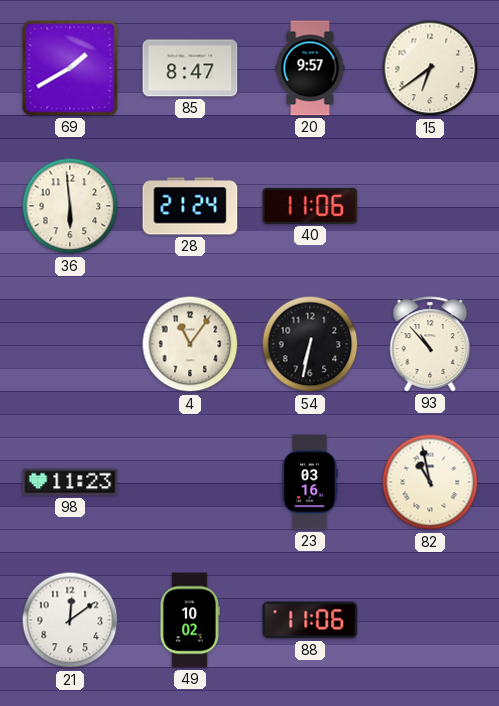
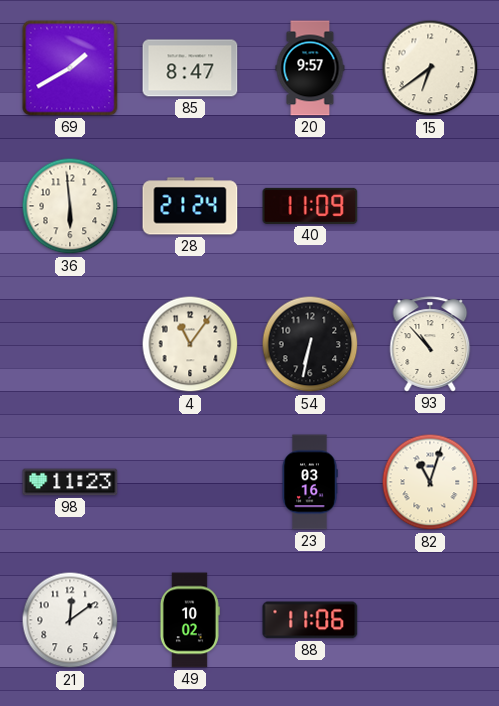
40: 11:06 -> 11:09
82: 10:58 -> 11:03
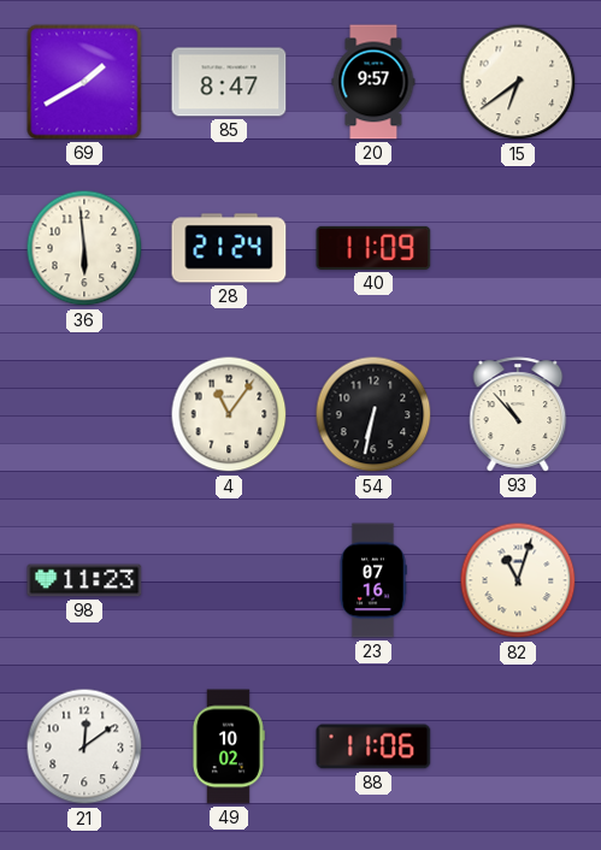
23: 03:16 -> 07:16
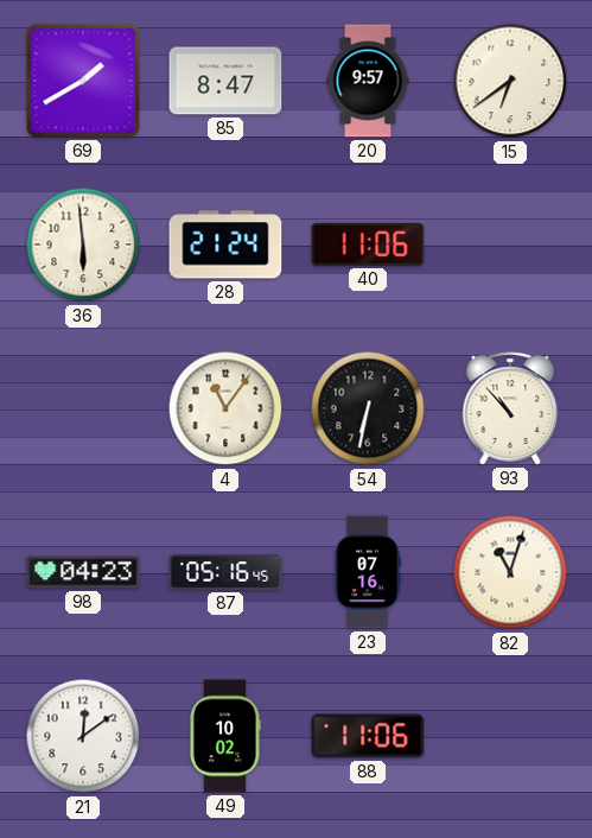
40: 11:09 -> 11:06
98: 11:23 -> 04:23
87: none -> 05:16
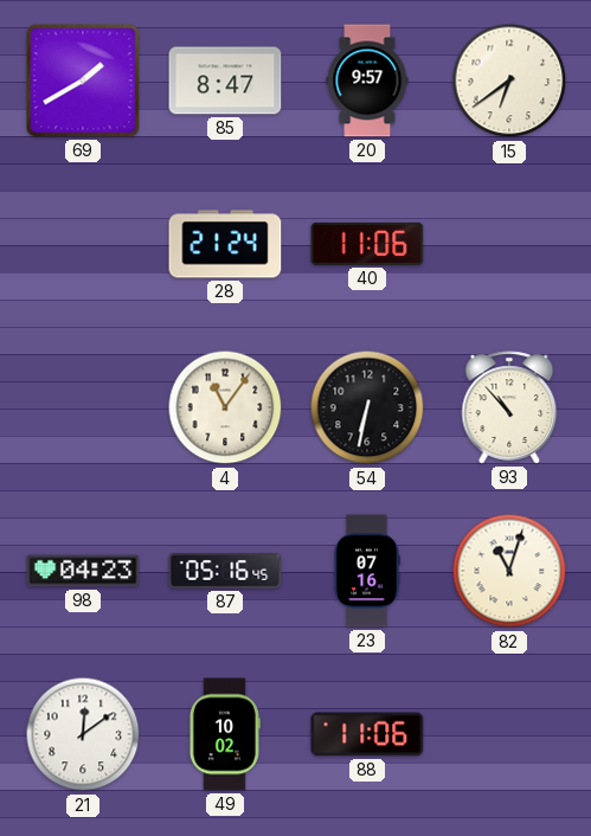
36: 5:59 -> none
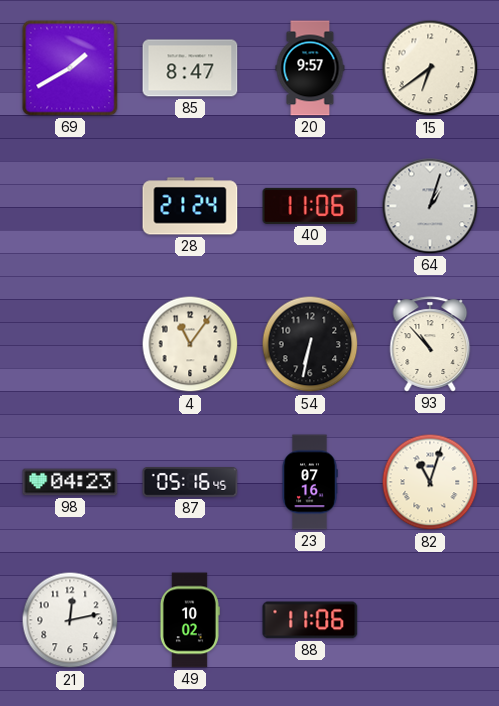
64: none -> 1:03
21: 12:09 -> 12:13
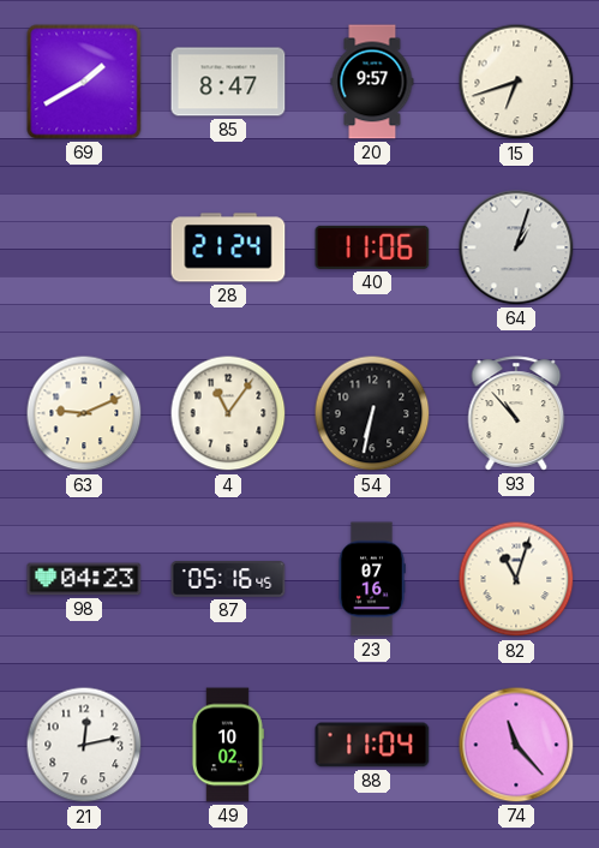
15: 6:39 -> 6:42
63: none -> 9:11
88: 11:06 -> 11:04
74: none -> 11:23
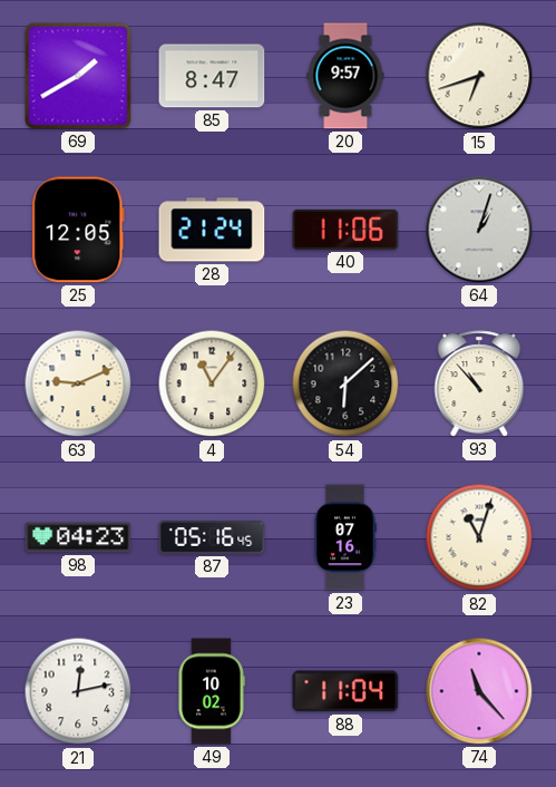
25: none -> 12:05
54: 6:32 -> 6:08
